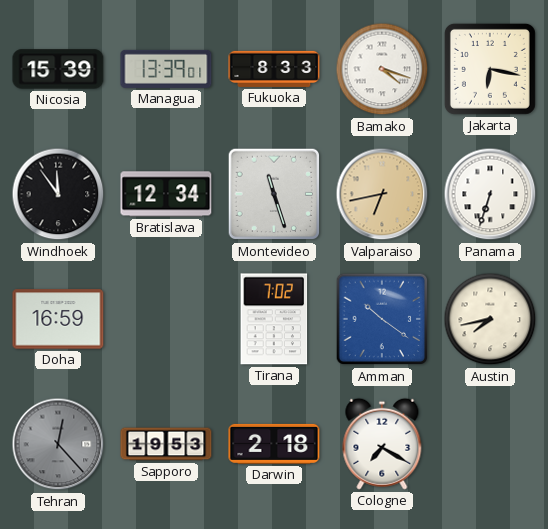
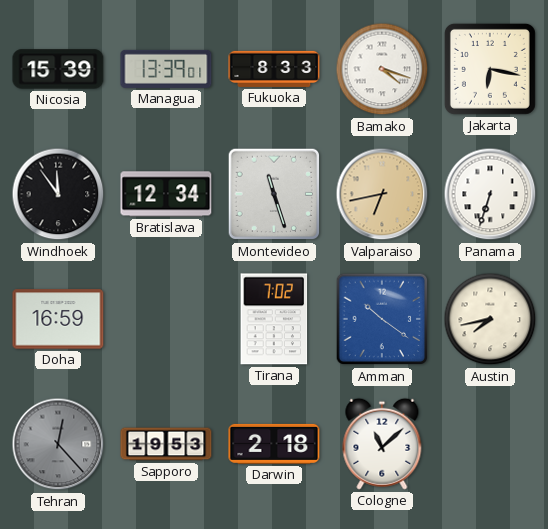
Cologne: 7:20 -> 11:08
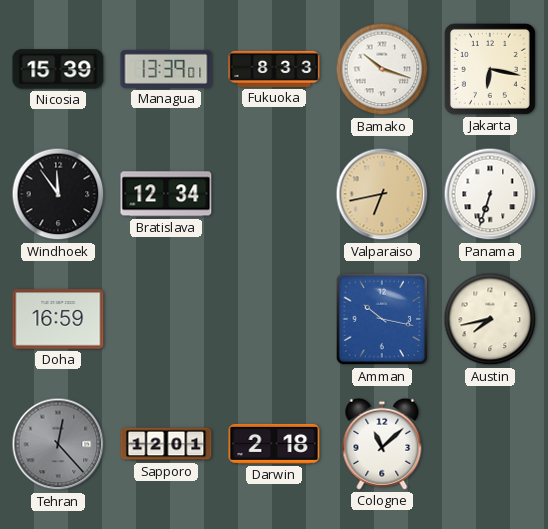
Bamako: 4:18 -> 10:18
Montevideo: 11:27 -> none
Tirana: 7:02 -> none
Amman: 10:21 -> 10:17
Sapporo: 19:53 -> 12:01
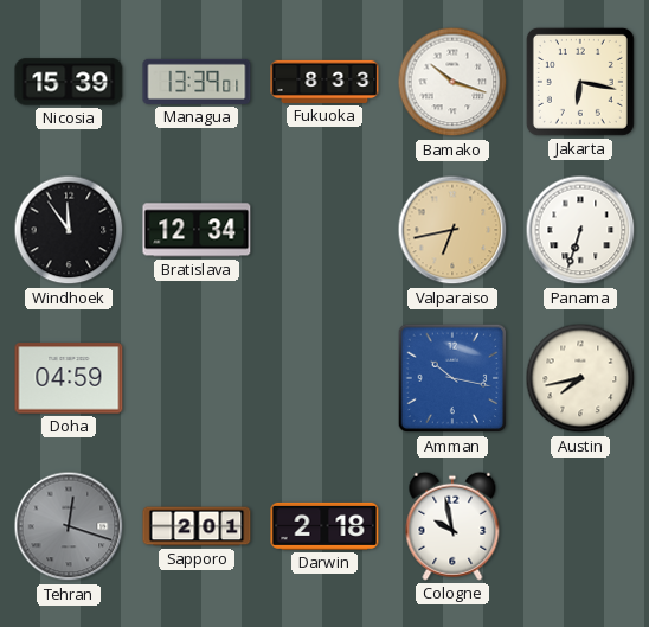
Doha: 16:59 -> 04:59
Tehran: 12:23 -> 12:18
Sapporo: 12:01 -> 2:01
Cologne: 11:08 -> 9:58
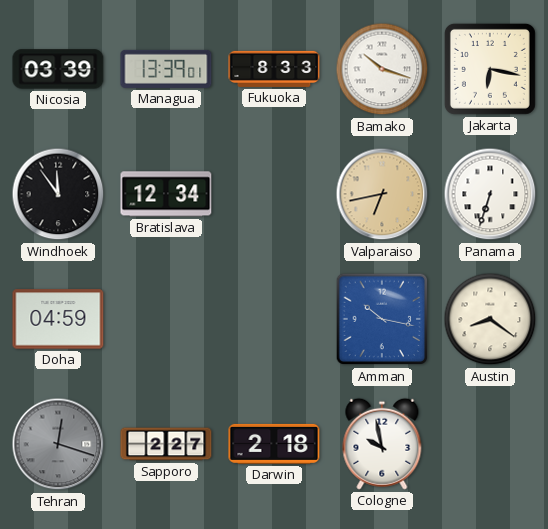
Nicosia: 15:39 -> 03:39
Austin: 7:43 -> 8:21
Sapporo: 2:01 -> 2:27
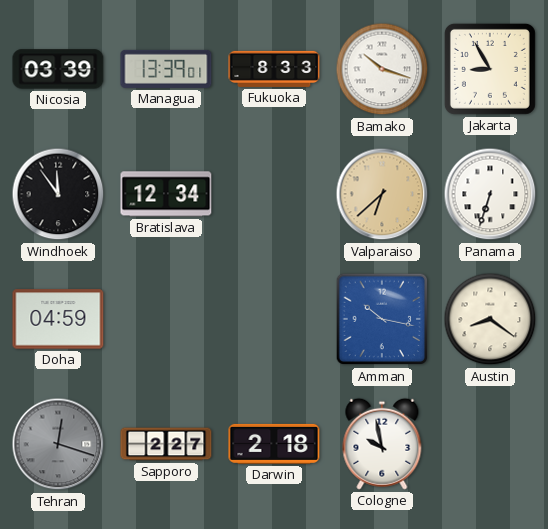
Jakarta: 6:17 -> 8:55
Valparaiso: 6:43 -> 6:38
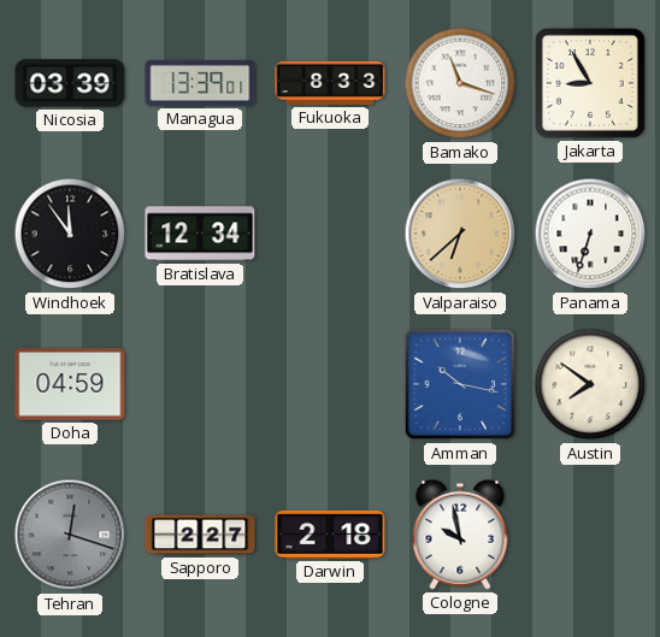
Bamako: 10:18 -> 11:18
Austin: 8:21 -> 7:51
